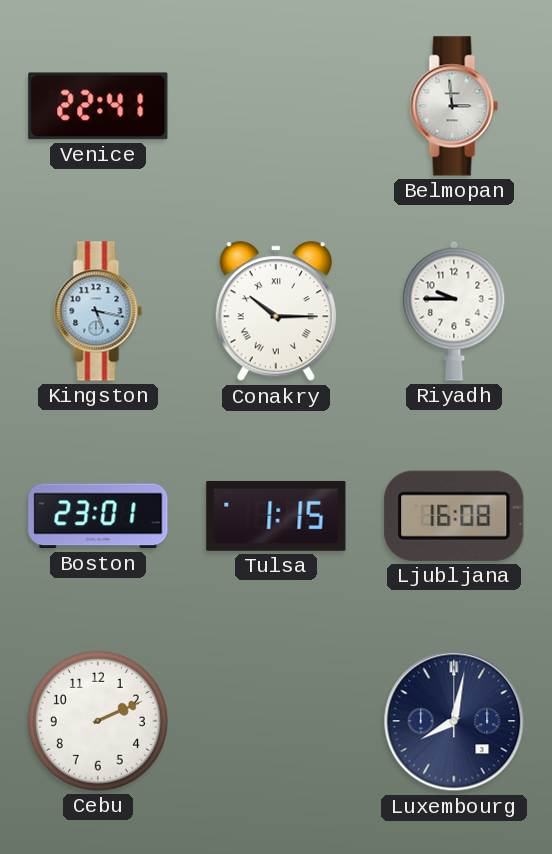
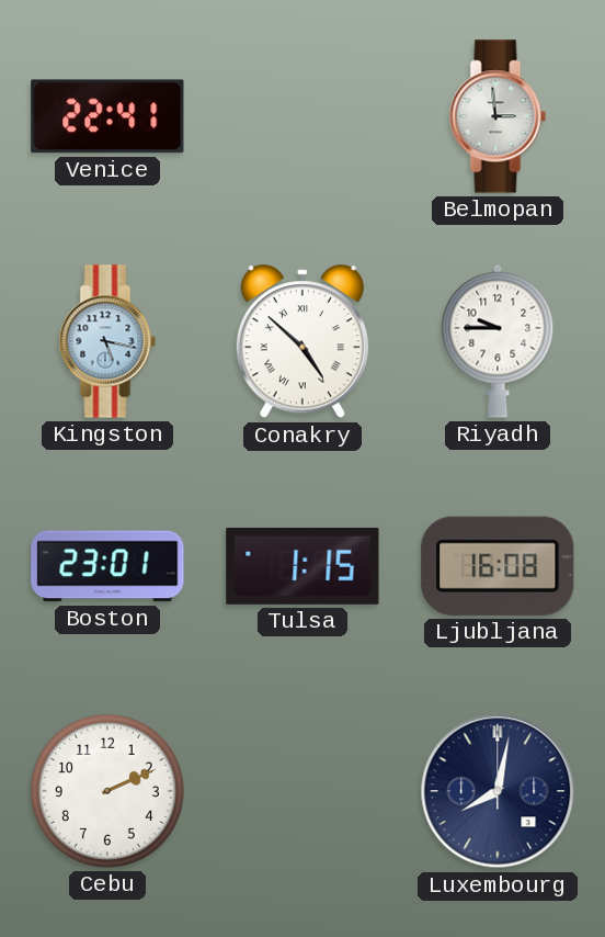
Conakry: 10:15 -> 4:52
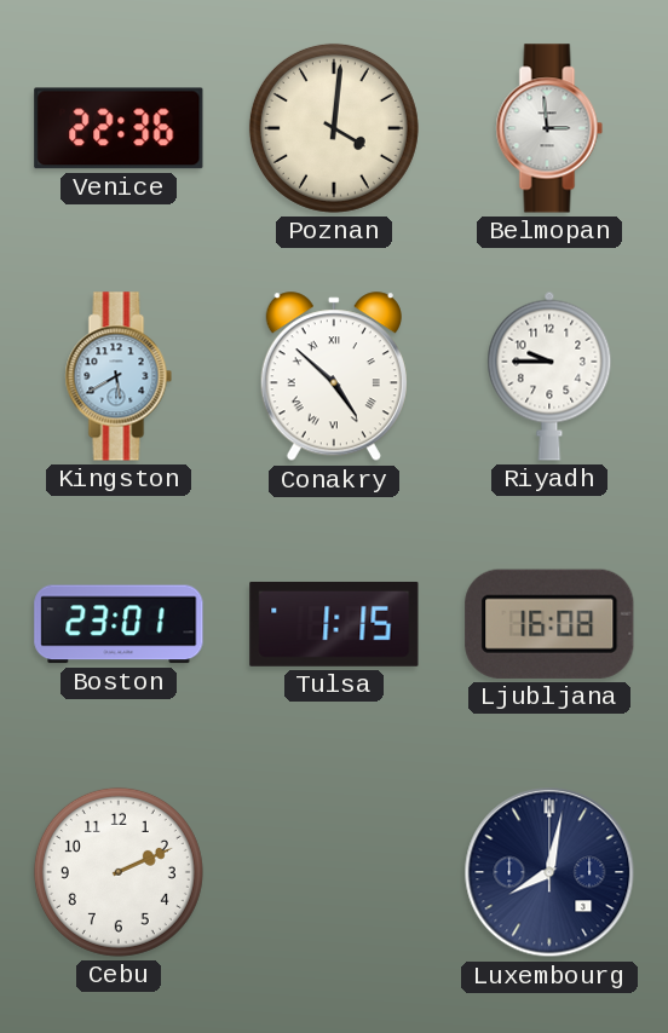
Venice: 22:41 -> 22:36
Poznan: none -> 4:01
Kingston: 5:17 -> 5:40
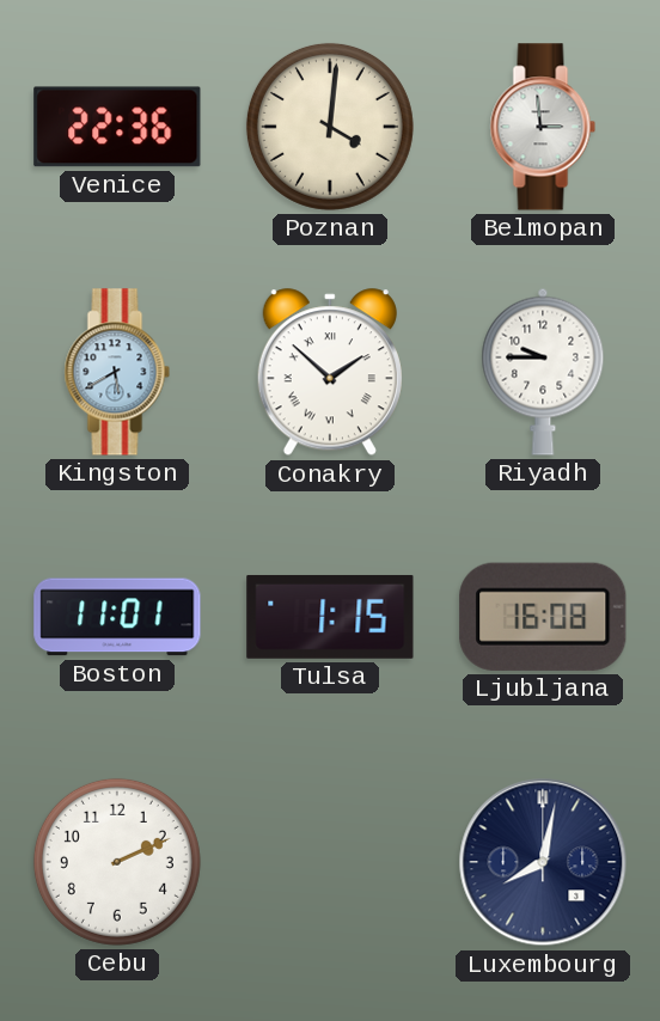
Conakry: 4:52 -> 1:52
Boston: 23:01 -> 11:01
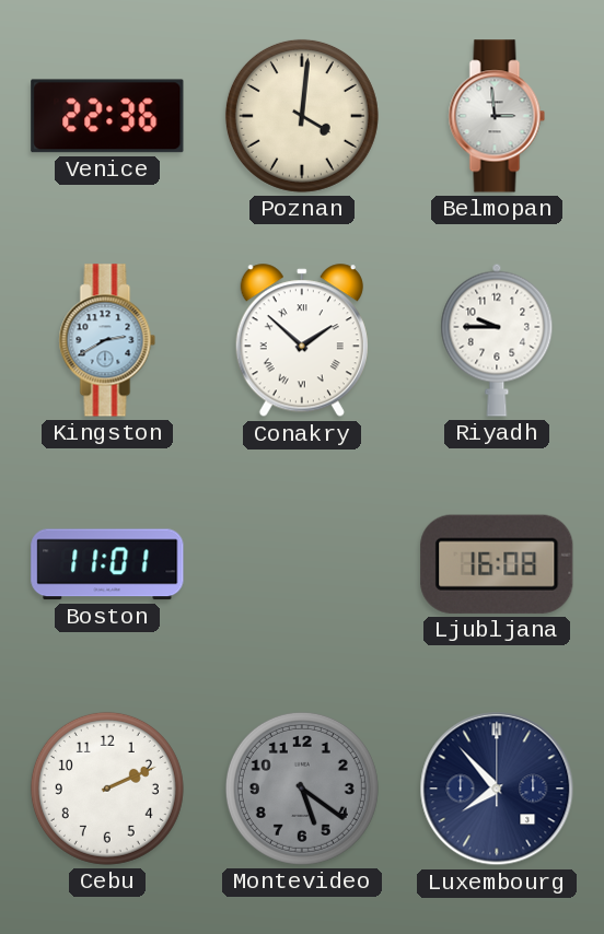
Kingston: 5:40 -> 2:40
Tulsa: 1:15 -> none
Montevideo: none -> 5:21
Luxembourg: 8:02 -> 7:53
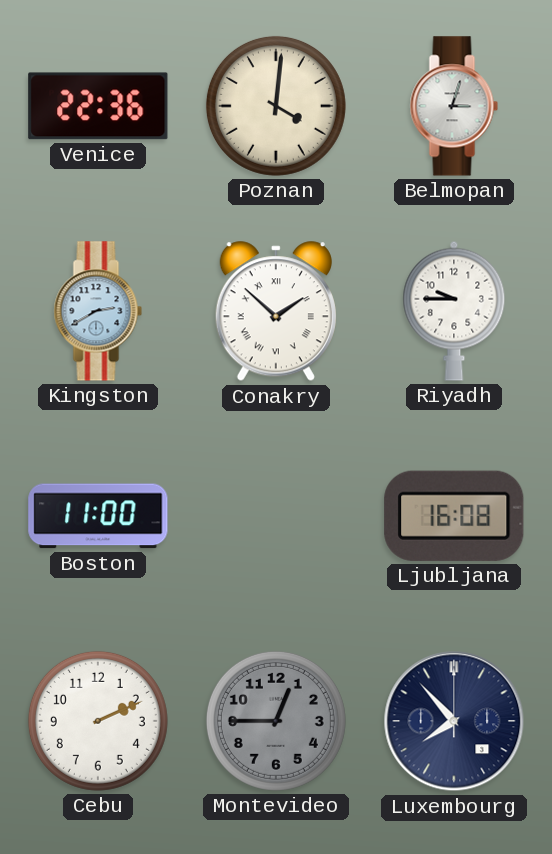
Belmopan: 2:59 -> 3:03
Boston: 11:01 -> 11:00
Montevideo: 5:21 -> 12:45
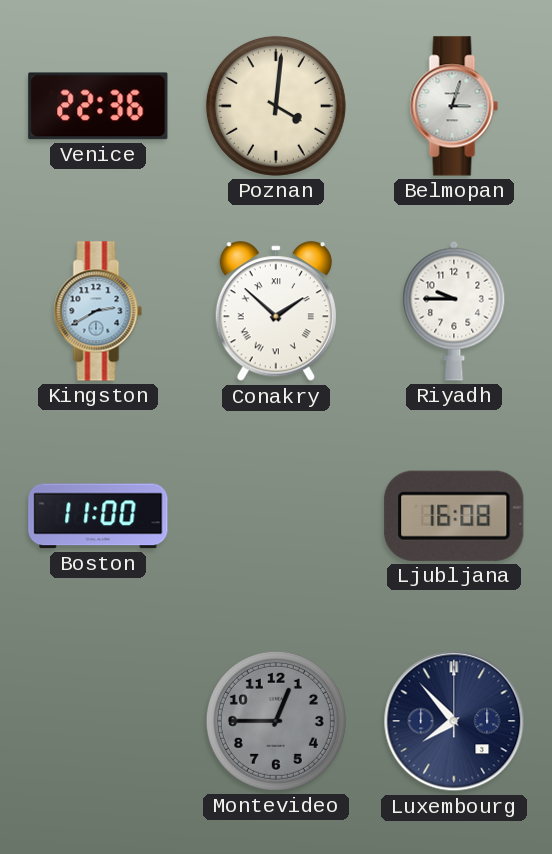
Cebu: 2:11 -> none
